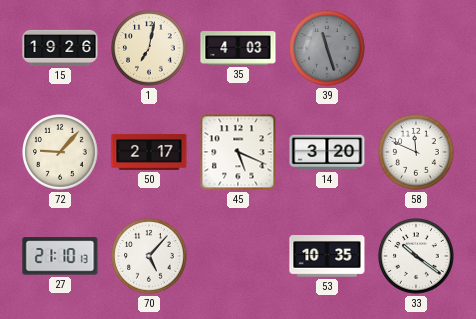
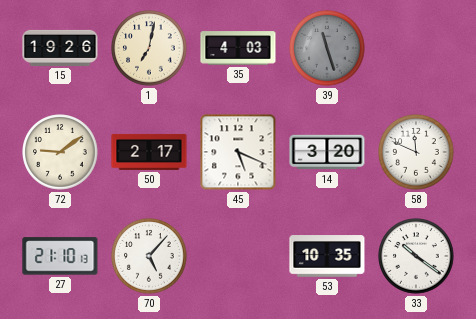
72: 9:07 -> 9:09
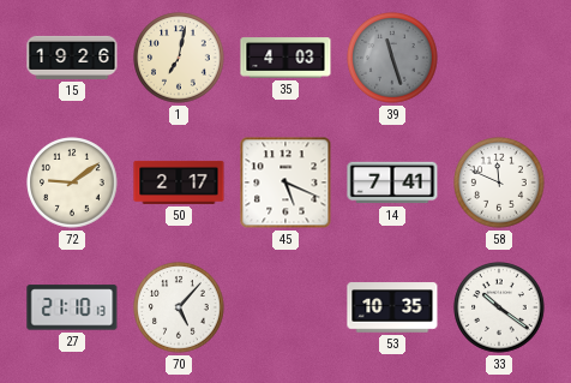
14: 3:20 -> 7:41
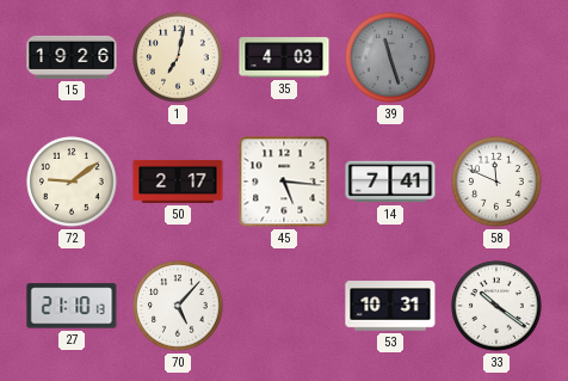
45: 5:19 -> 5:16
53: 10:35 -> 10:31
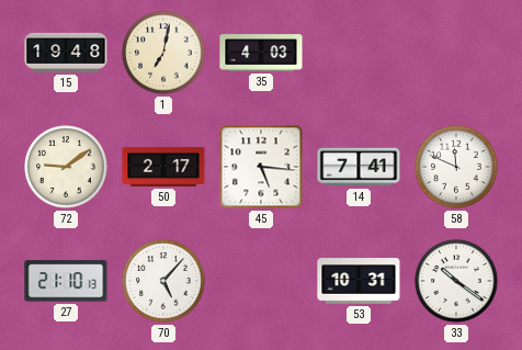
15: 19:26 -> 19:48
39: 11:27 -> none
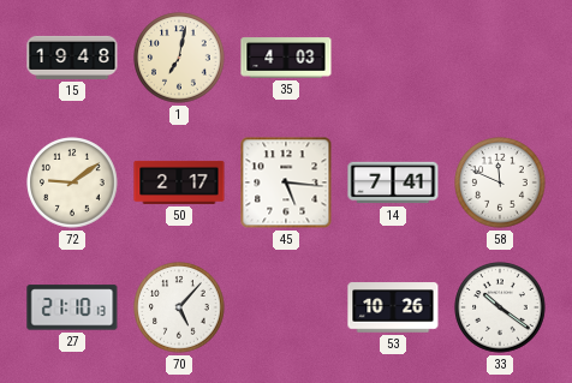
53: 10:31 -> 10:26
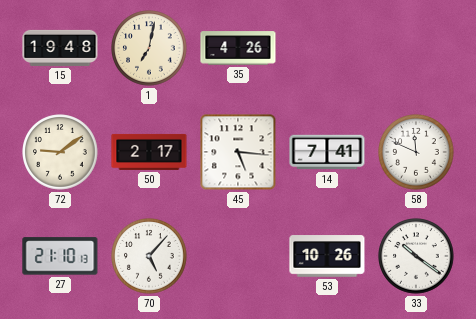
35: 4:03 -> 4:26
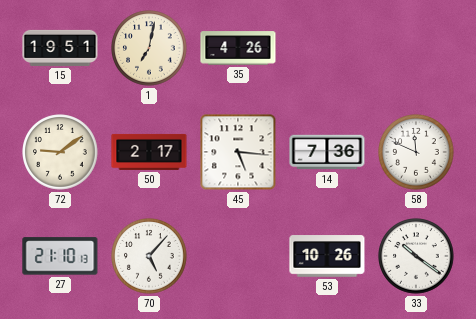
15: 19:48 -> 19:51
14: 7:41 -> 7:36
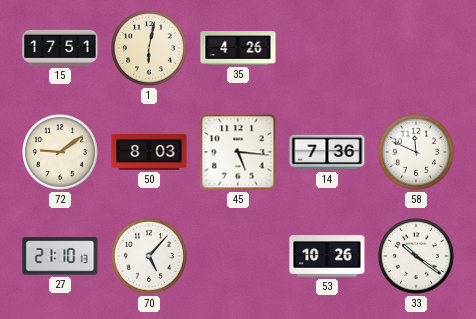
15: 19:51 -> 17:51
1: 7:02 -> 6:02
50: 2:17 -> 8:03
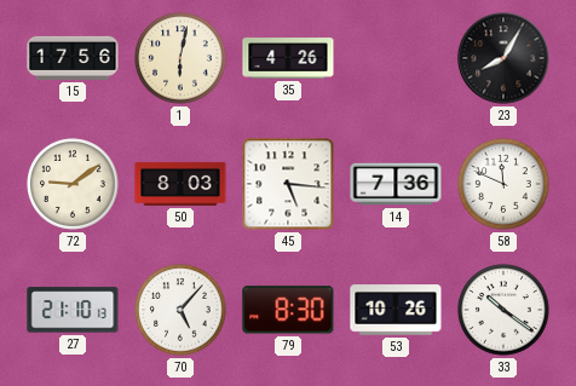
15: 17:51 -> 17:56
23: none -> 8:05
79: none -> 8:30
